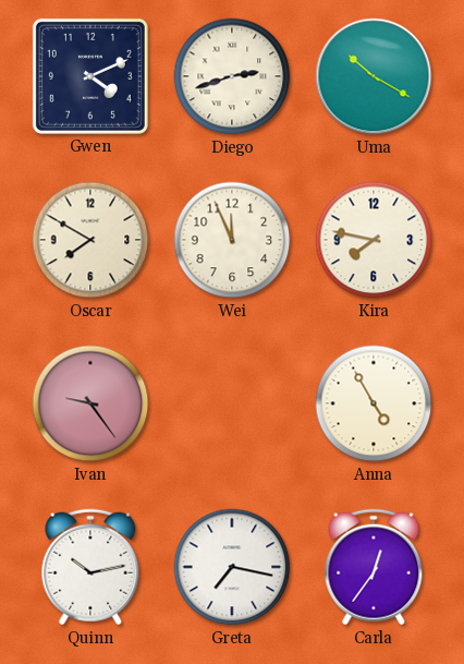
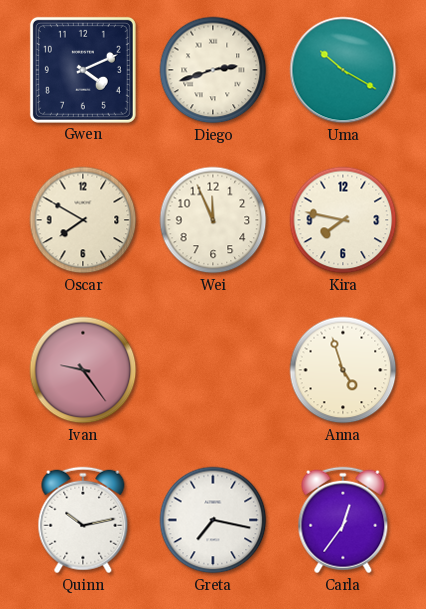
Anna: 4:55 -> 4:57
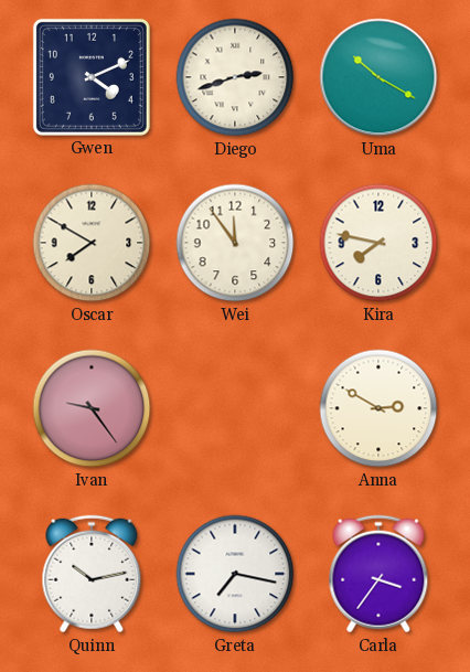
Wei: 11:56 -> 11:54
Anna: 4:57 -> 2:50
Carla: 12:36 -> 3:36
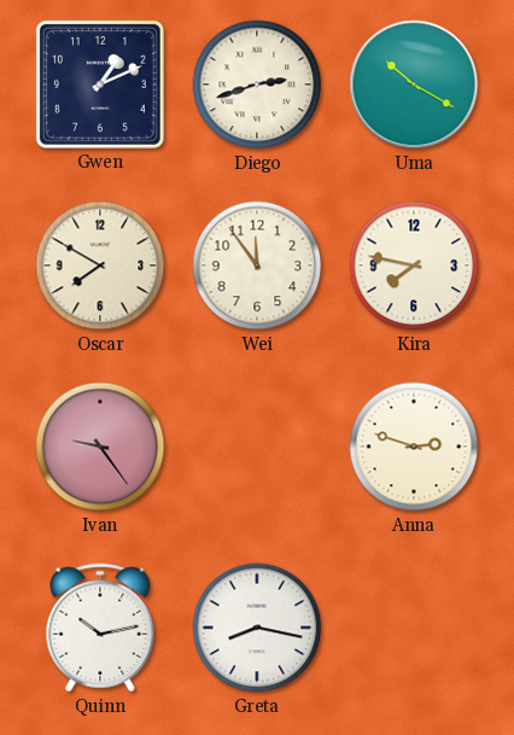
Gwen: 4:11 -> 1:11
Anna: 2:50 -> 2:48
Greta: 7:17 -> 8:17
Carla: 3:36 -> none
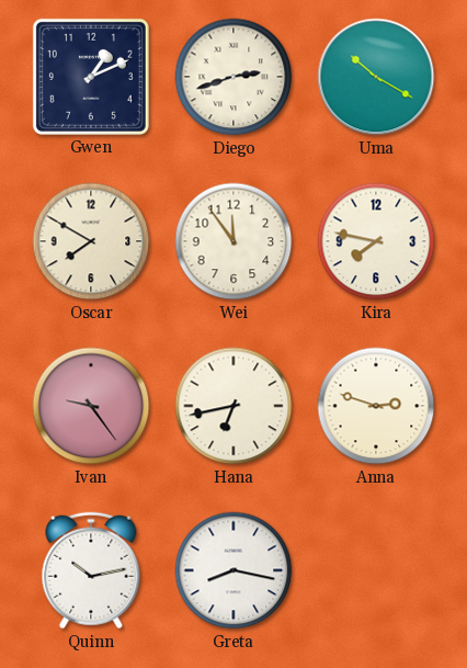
Hana: none -> 6:43
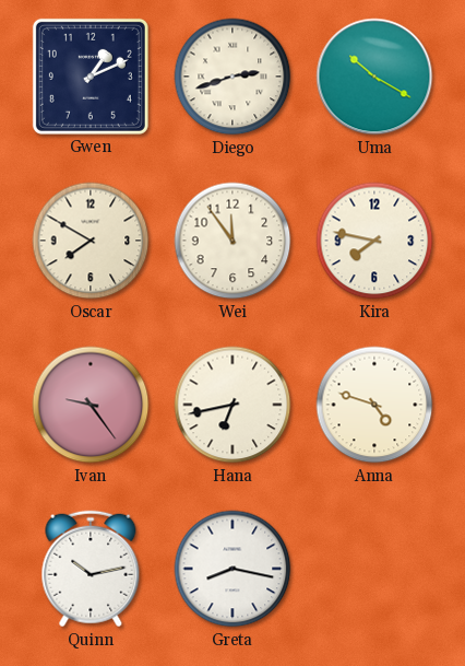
Anna: 2:48 -> 4:48
